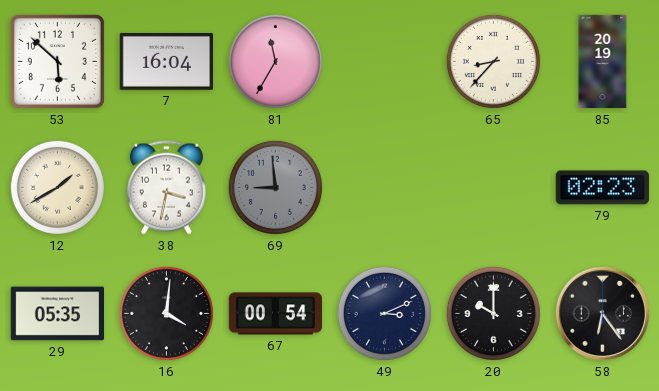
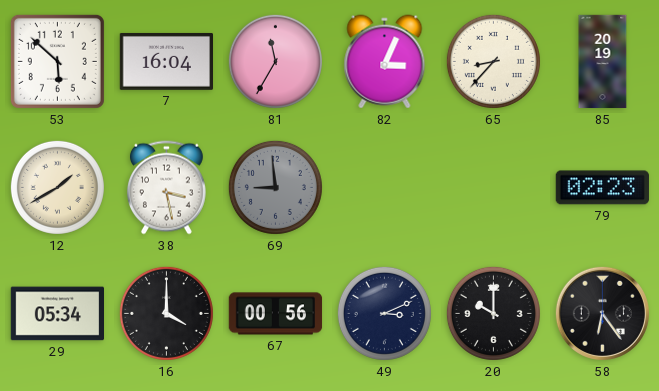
82: none -> 3:04
38: 3:32 -> 3:28
29: 05:35 -> 05:34
16: 4:01 -> 4:00
67: 00:54 -> 00:56
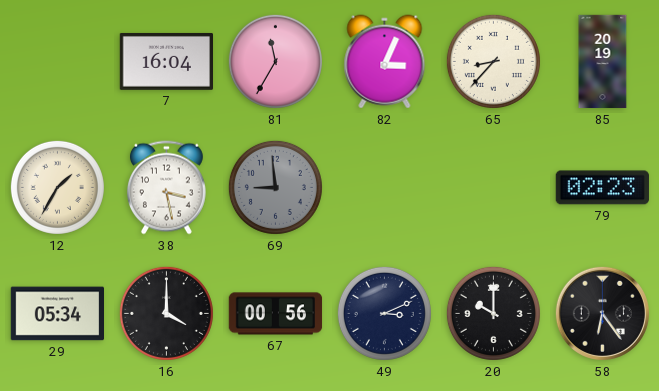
53: 5:52 -> none
12: 1:40 -> 1:35
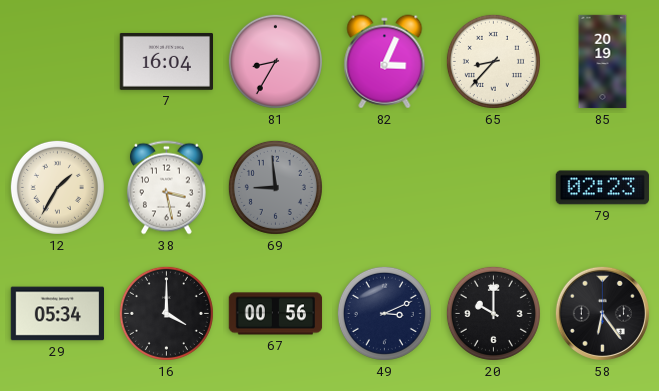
81: 11:35 -> 8:35
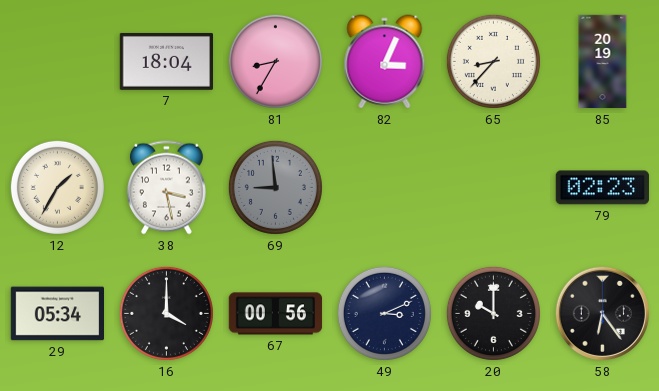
7: 16:04 -> 18:04
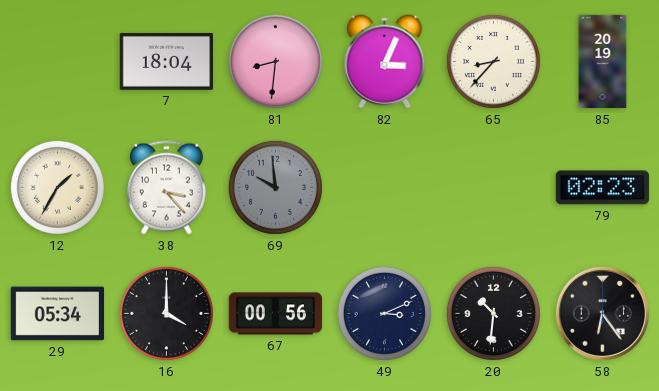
81: 8:35 -> 8:31
38: 3:28 -> 3:23
69: 8:59 -> 9:59
20: 10:00 -> 10:31
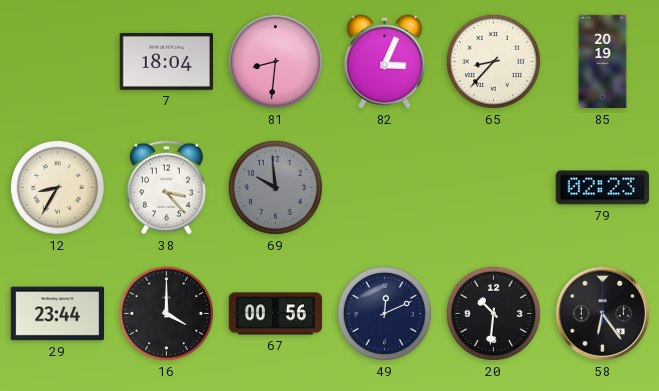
12: 1:35 -> 8:35
29: 05:34 -> 23:44
49: 3:11 -> 12:11
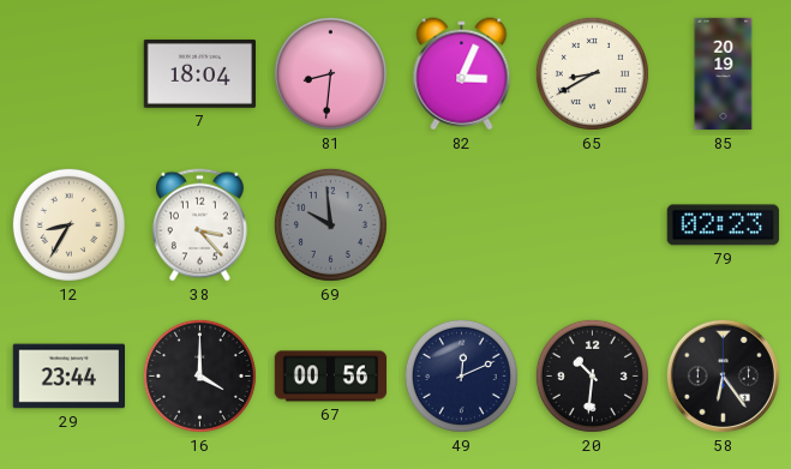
65: 8:37 -> 8:40
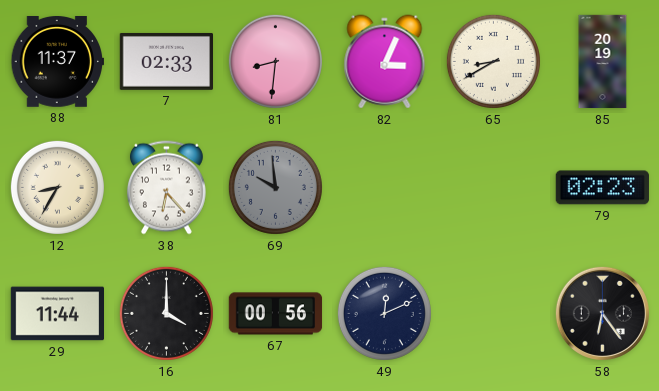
88: none -> 11:37
7: 18:04 -> 02:33
38: 3:23 -> 6:23
29: 23:44 -> 11:44
20: 10:31 -> none
